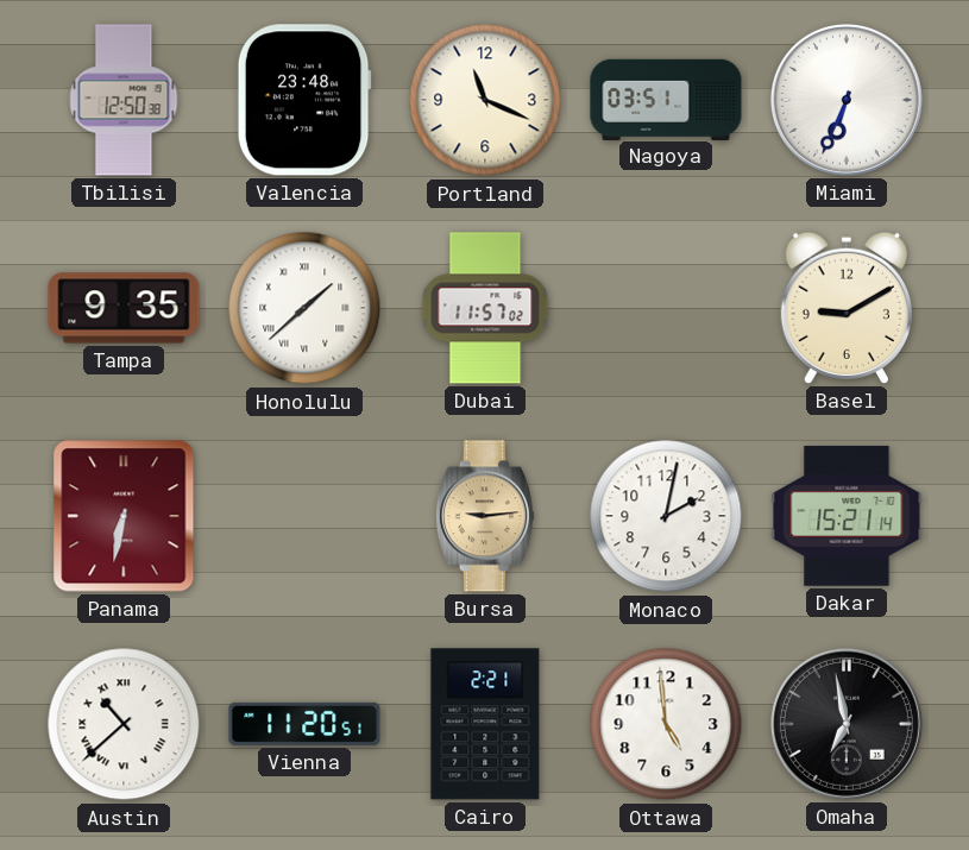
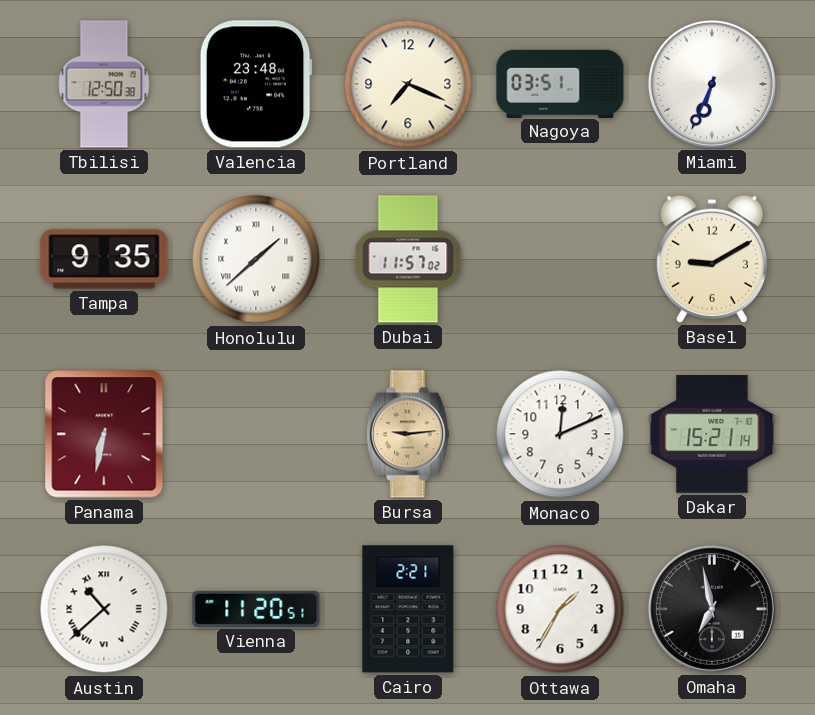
Portland: 11:19 -> 7:19
Monaco: 2:02 -> 12:11
Ottawa: 4:59 -> 1:35
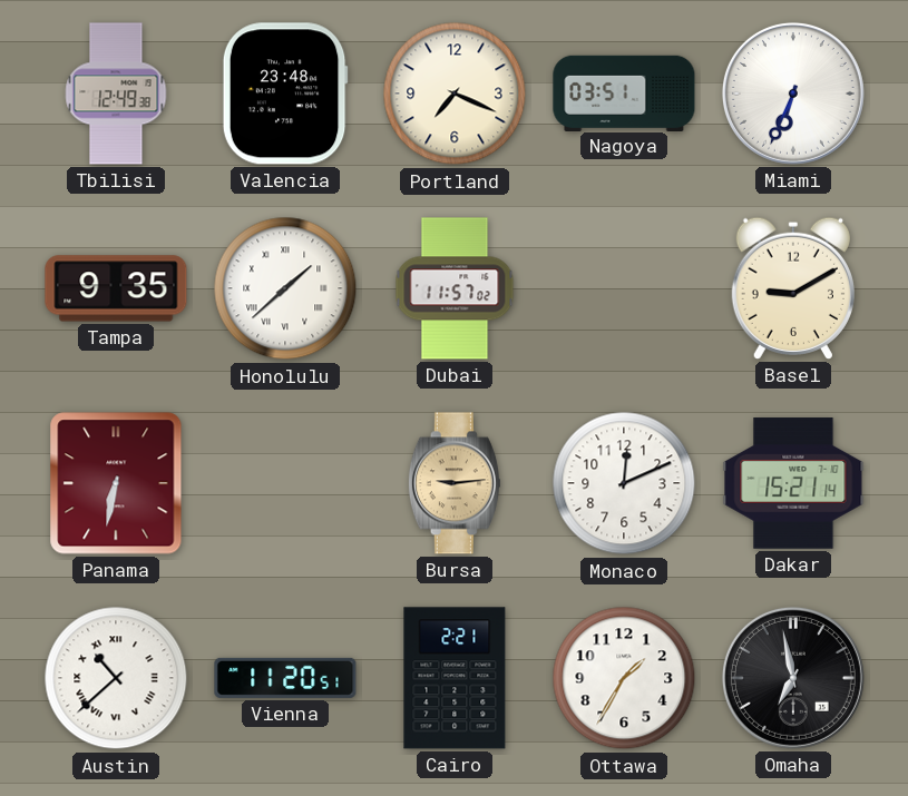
Tbilisi: 12:50 -> 12:49
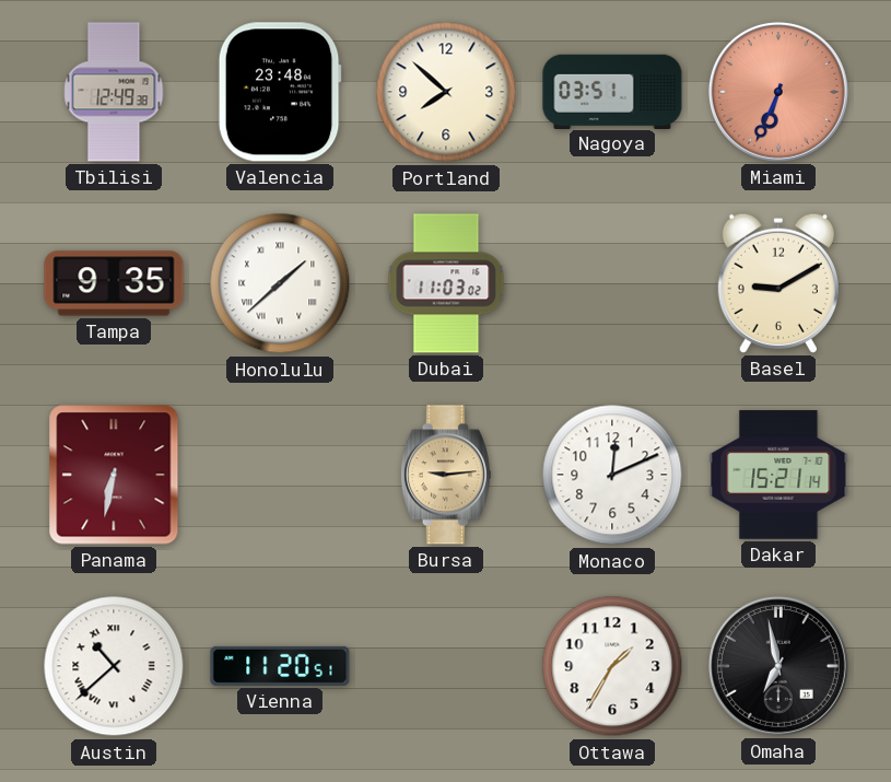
Portland: 7:19 -> 7:52
Miami dial: white -> salmon
Dubai: 11:57 -> 11:03
Cairo: 2:21 -> none
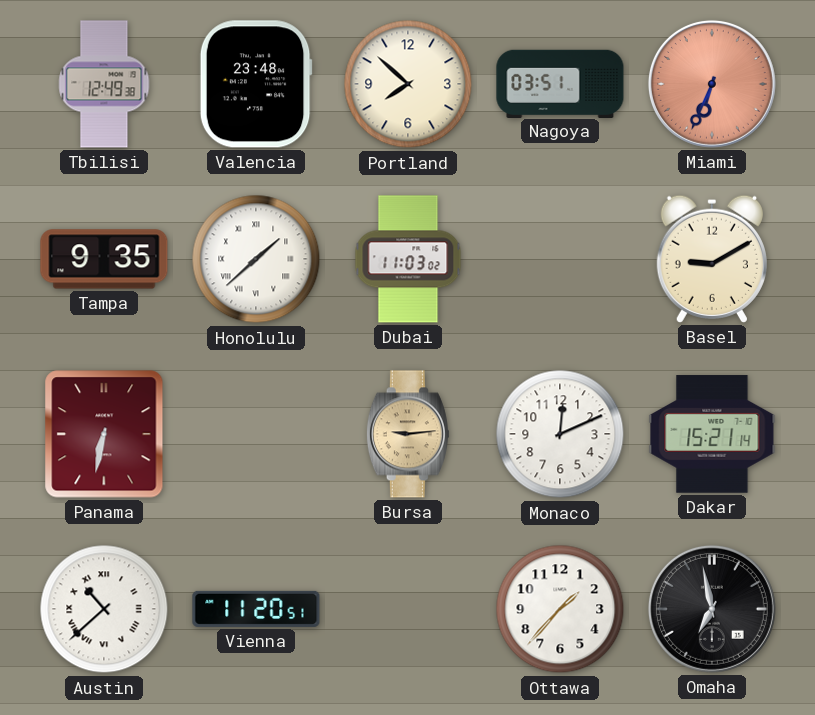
Ottawa: 1:35 -> 1:37
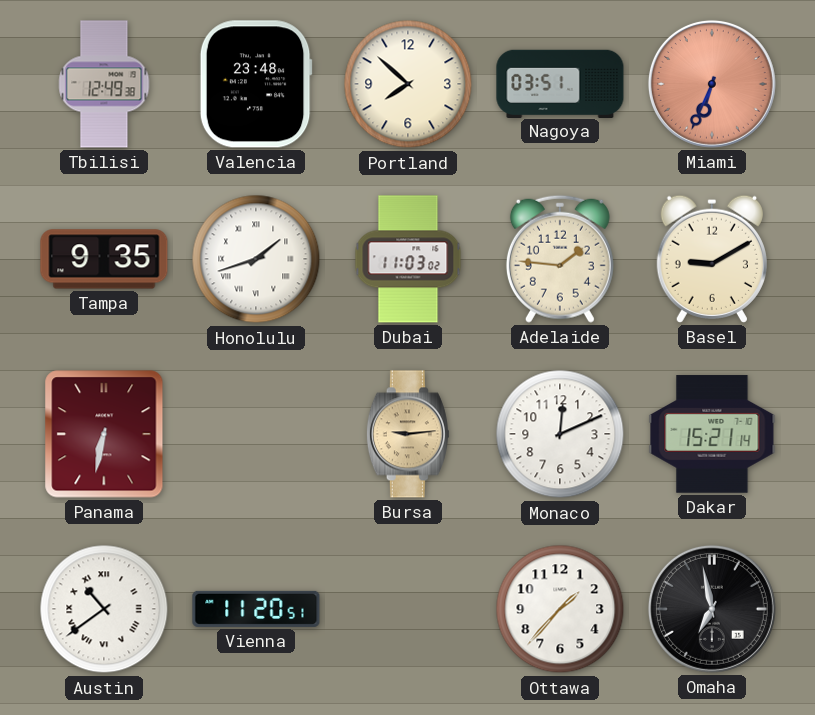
Honolulu: 1:38 -> 1:42
Adelaide: none -> 1:46
Austin: 10:38 -> 10:39
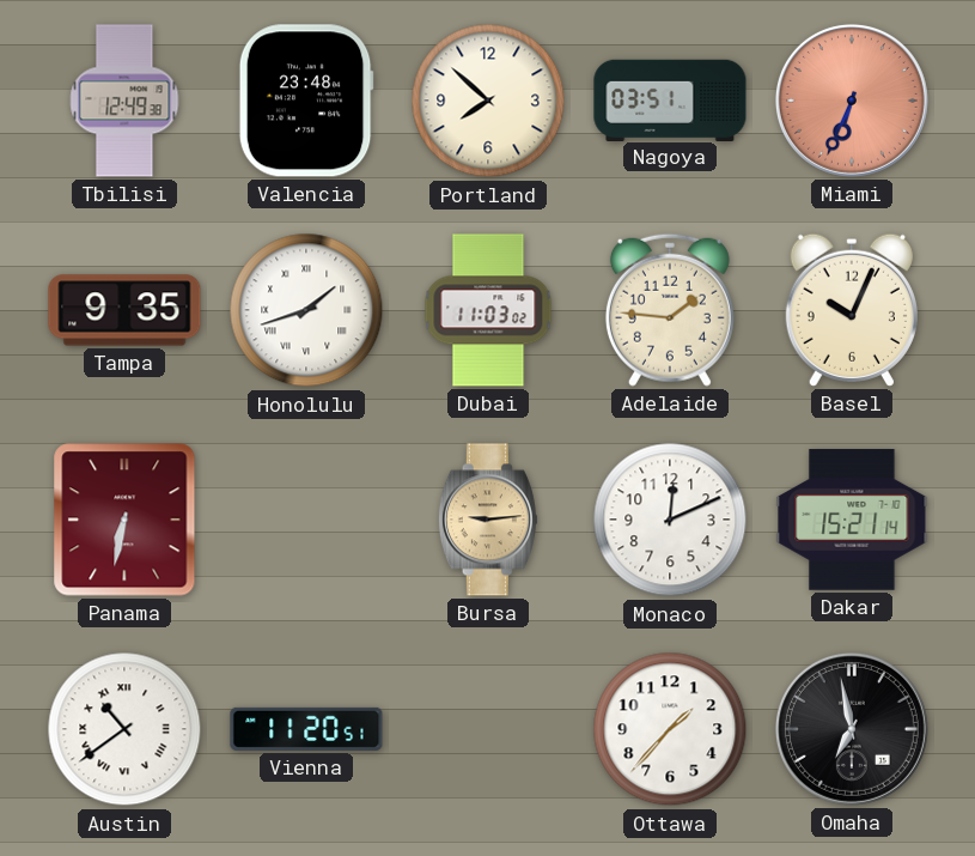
Basel: 9:10 -> 10:04
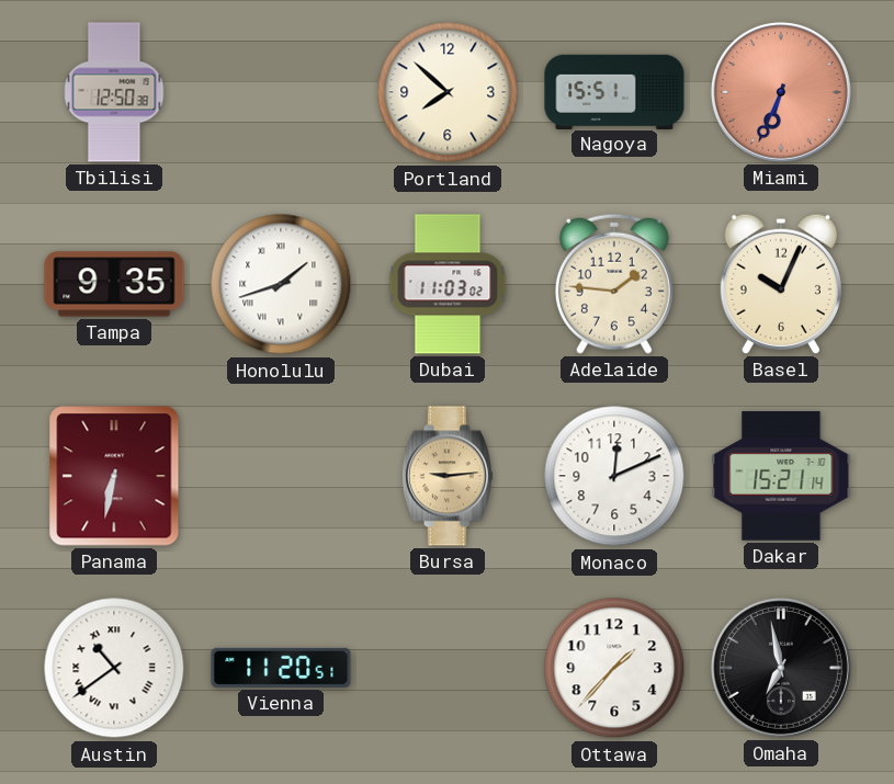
Tbilisi: 12:49 -> 12:50
Valencia: 23:48 -> none
Nagoya: 03:51 -> 15:51
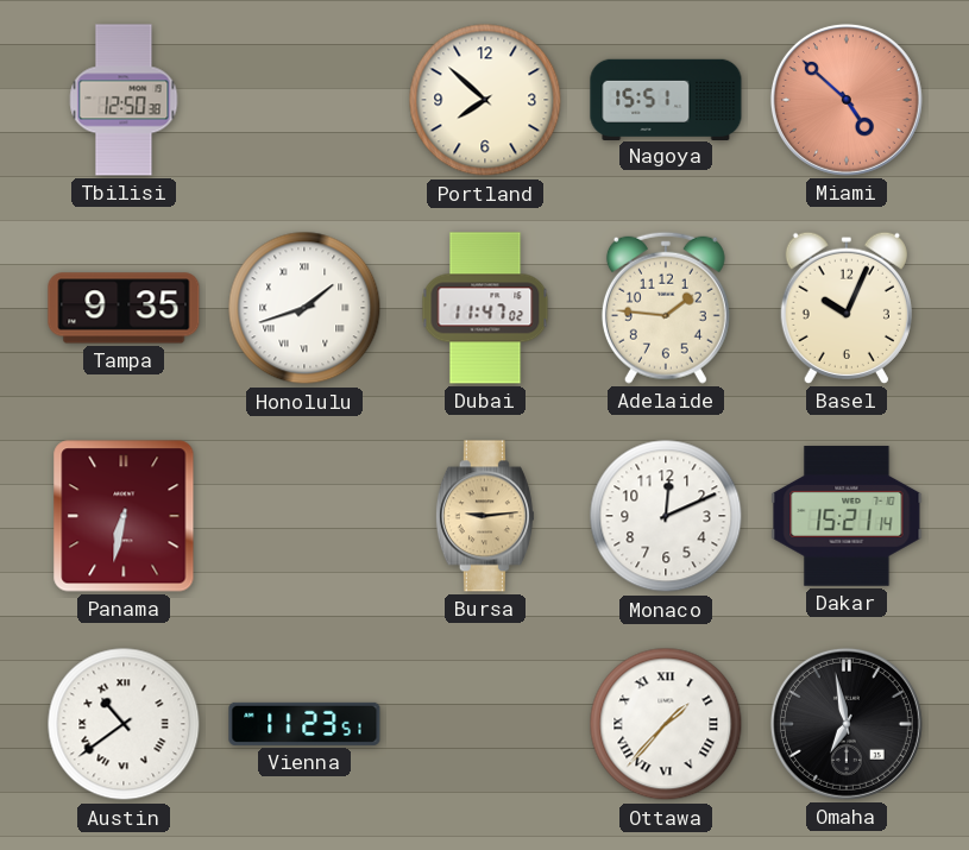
Miami: 6:34 -> 4:52
Dubai: 11:03 -> 11:47
Vienna: 11:20 -> 11:23
Ottawa numerals: Arabic -> Roman
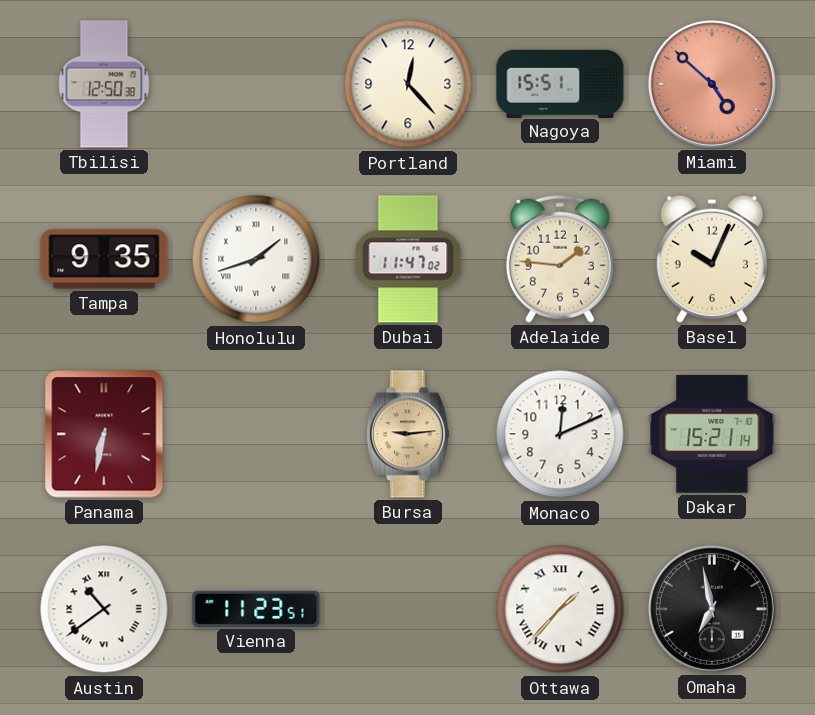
Portland: 7:52 -> 12:23
